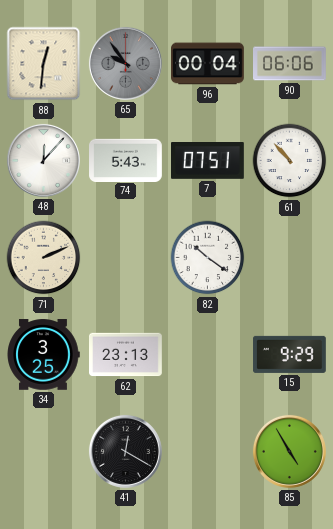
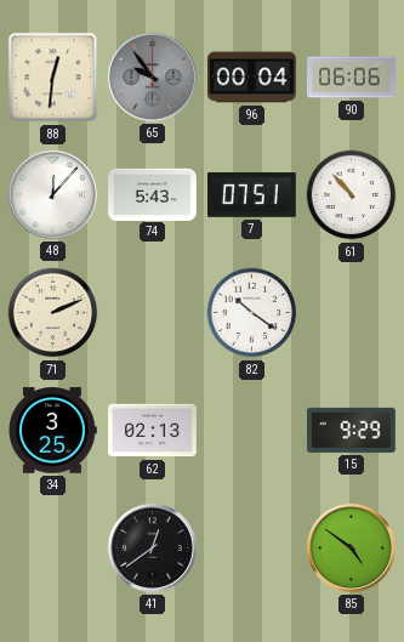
62: 23:13 -> 02:13
41: 12:20 -> 12:39
85: 4:55 -> 4:51
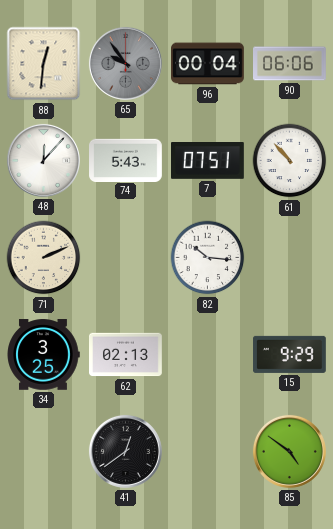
82: 10:21 -> 10:16
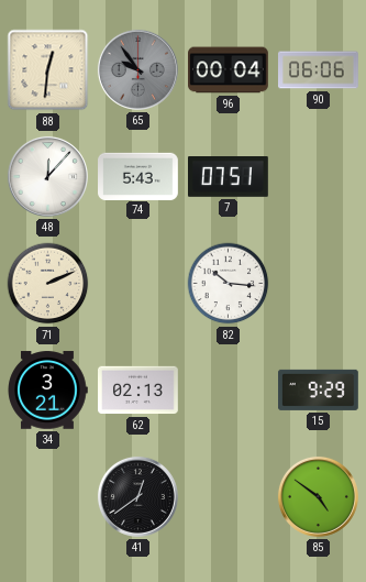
61: 10:53 -> none
34: 3:25 -> 3:21
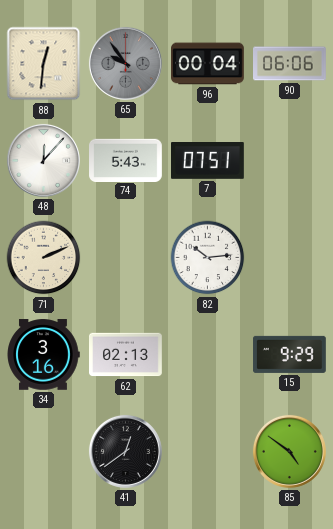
82: 10:16 -> 10:14
34: 3:21 -> 3:16
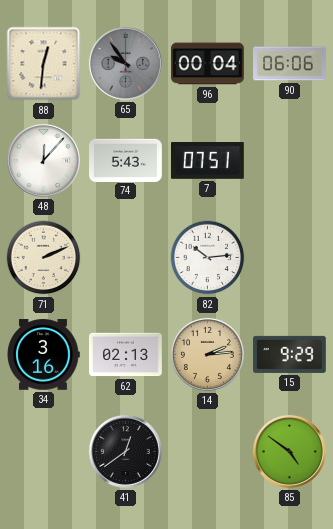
14: none -> 2:14
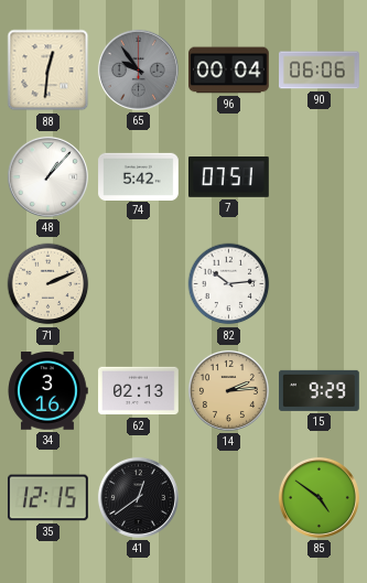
48: 12:07 -> 1:07
74: 5:43 -> 5:42
35: none -> 12:15
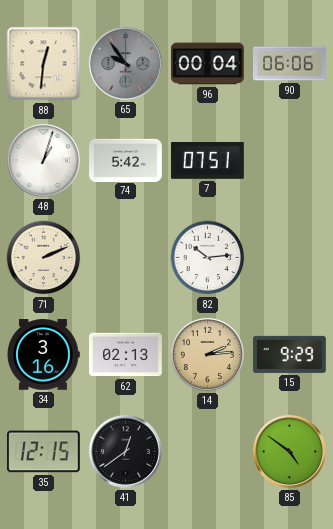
48: 1:07 -> 1:03
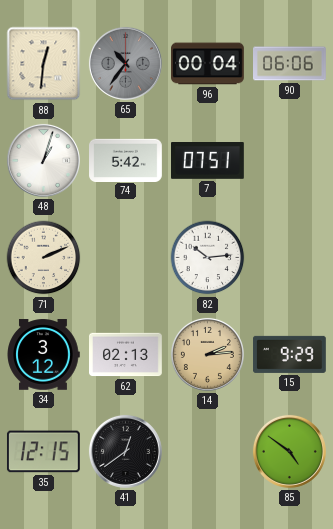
65: 9:54 -> 10:36
34: 3:16 -> 3:12
